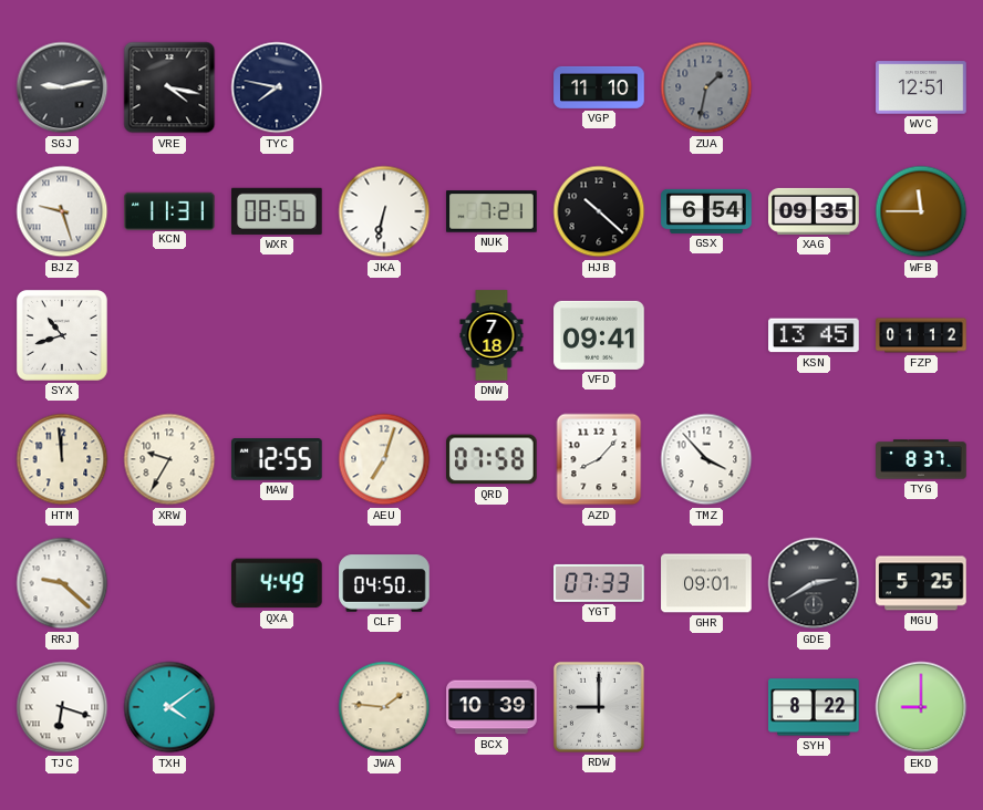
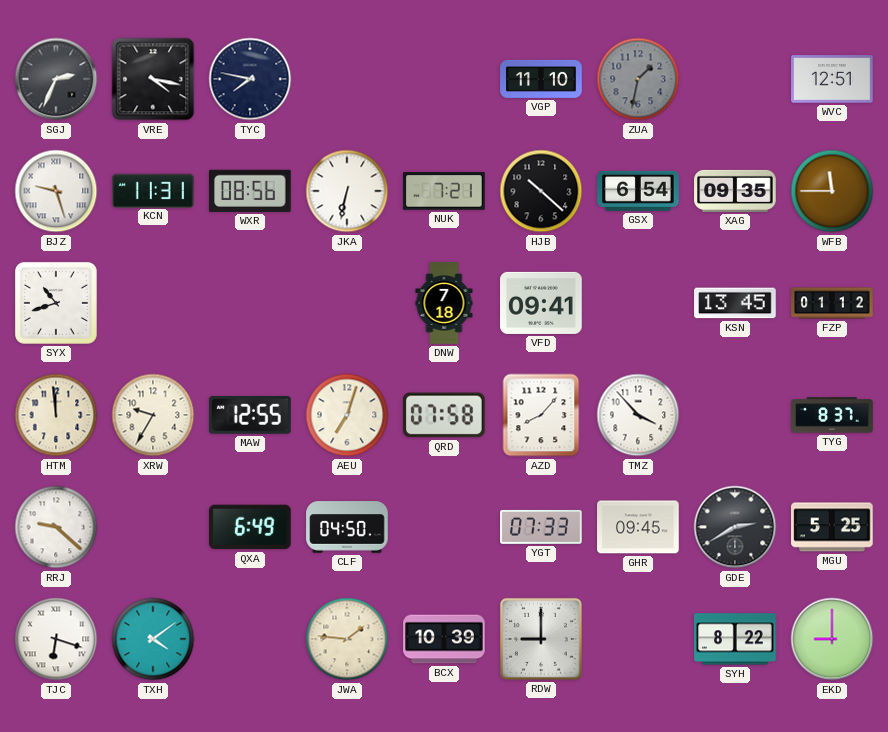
SGJ: 9:13 -> 2:34
QXA: 4:49 -> 6:49
GHR: 09:01 -> 09:45
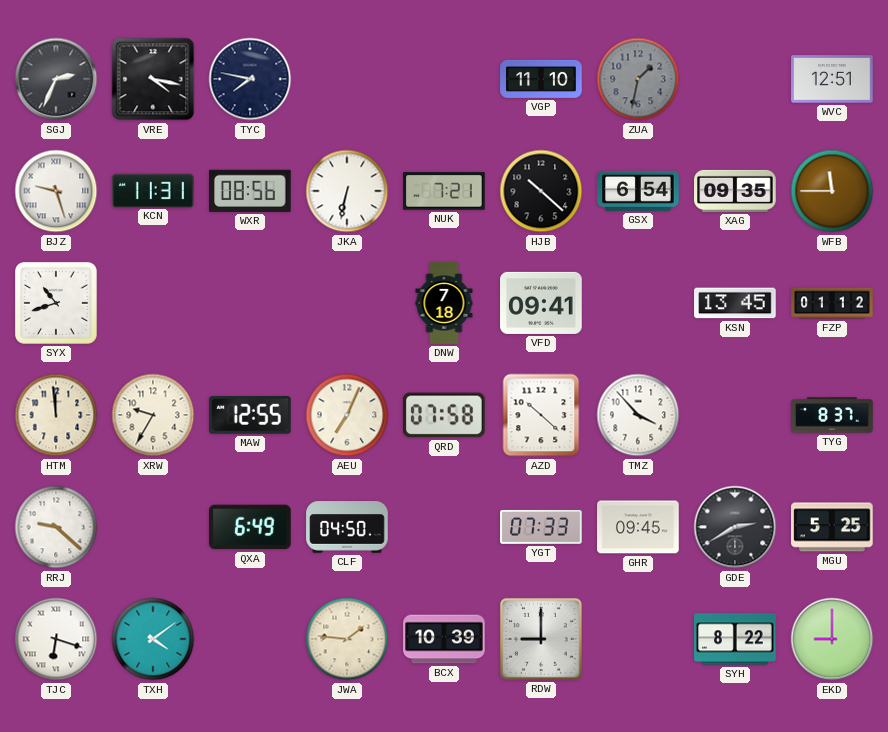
AEU: 7:03 -> 7:04
AZD: 8:07 -> 10:22
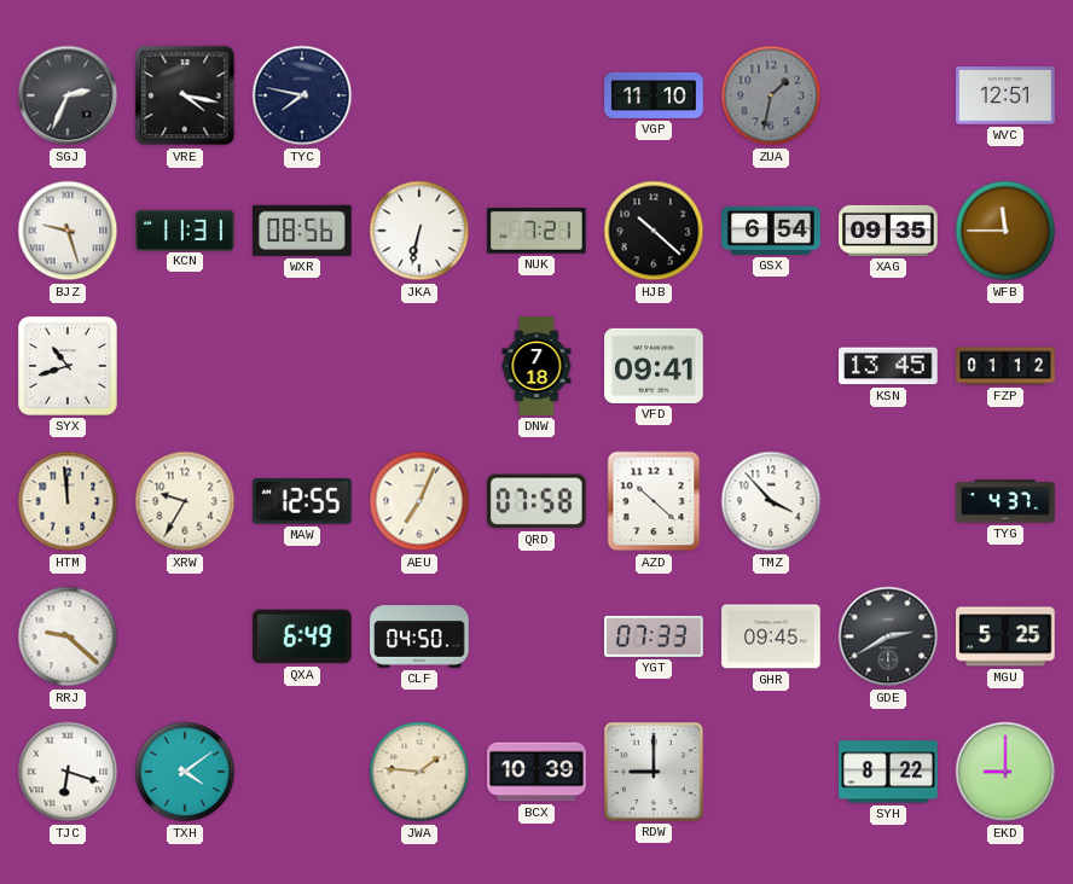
TYG: 8:37 -> 4:37
